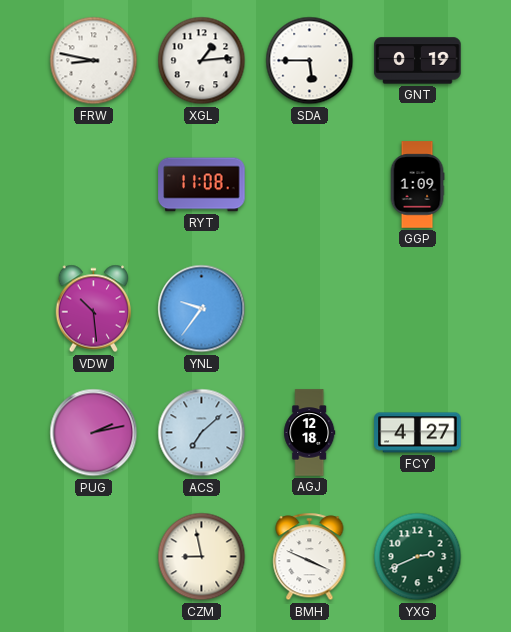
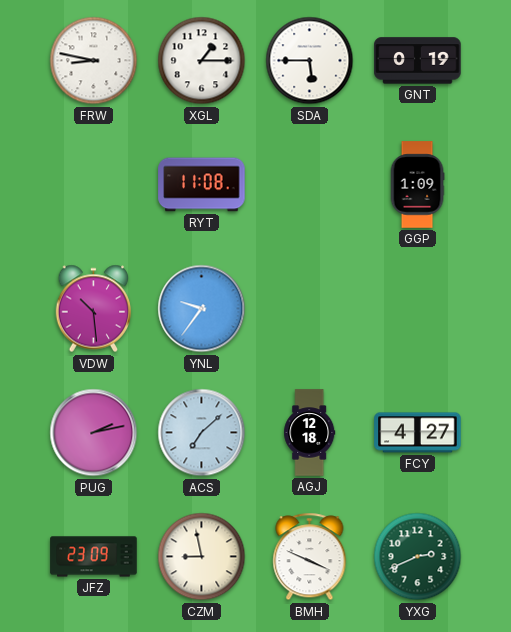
XGL: 1:14 -> 1:15
JFZ: none -> 23:09
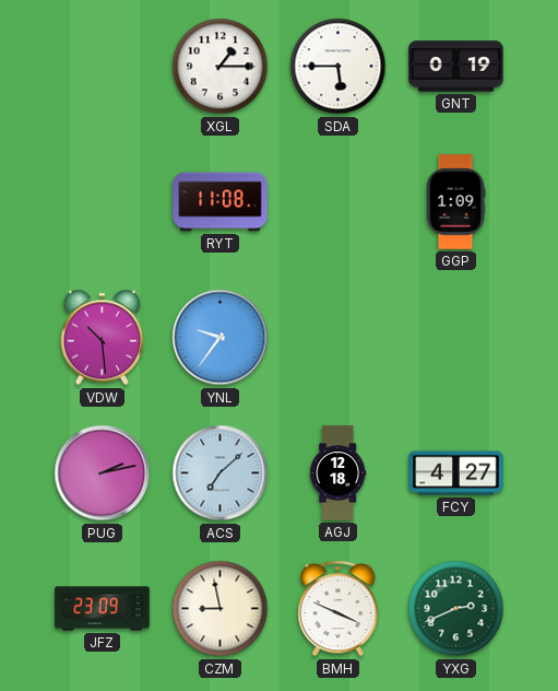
FRW: 8:47 -> none
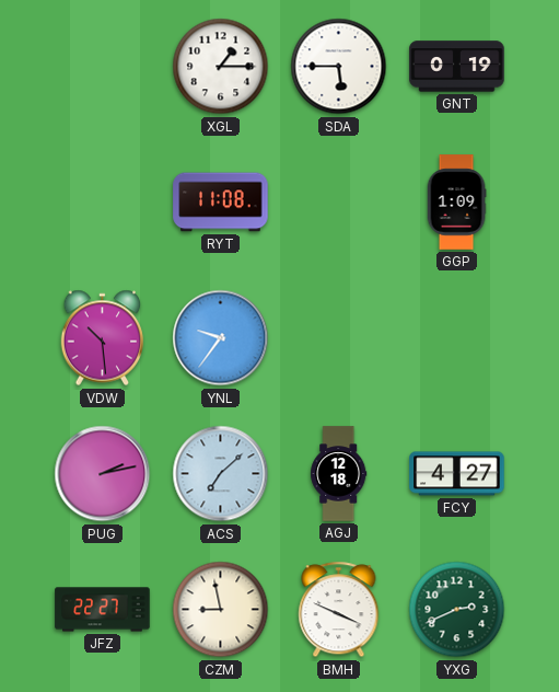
JFZ: 23:09 -> 22:27
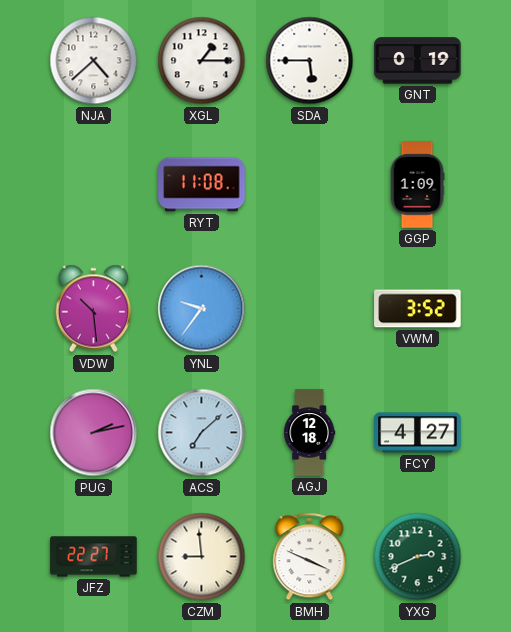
NJA: none -> 4:38
VWM: none -> 3:52
CZM: 8:58 -> 8:59
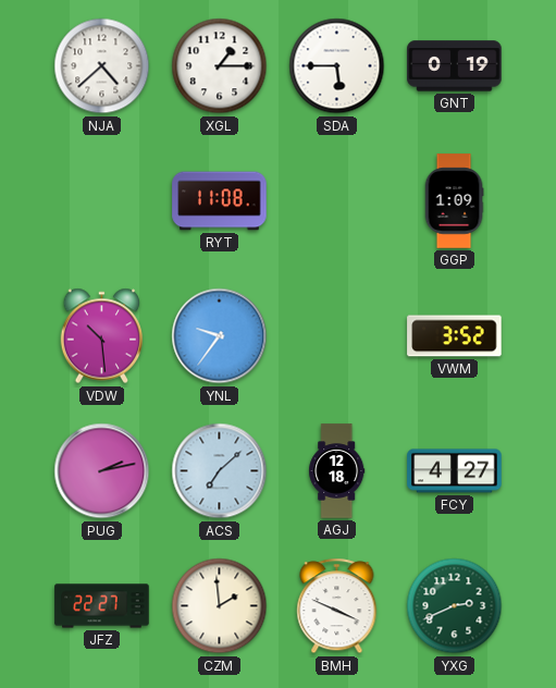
CZM: 8:59 -> 1:59
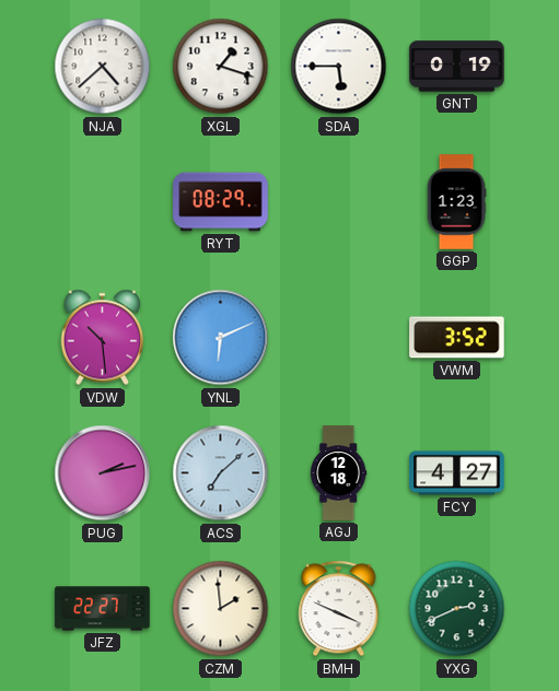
XGL: 1:15 -> 1:18
RYT: 11:08 -> 08:29
GGP: 1:09 -> 1:23
YNL: 9:36 -> 6:11
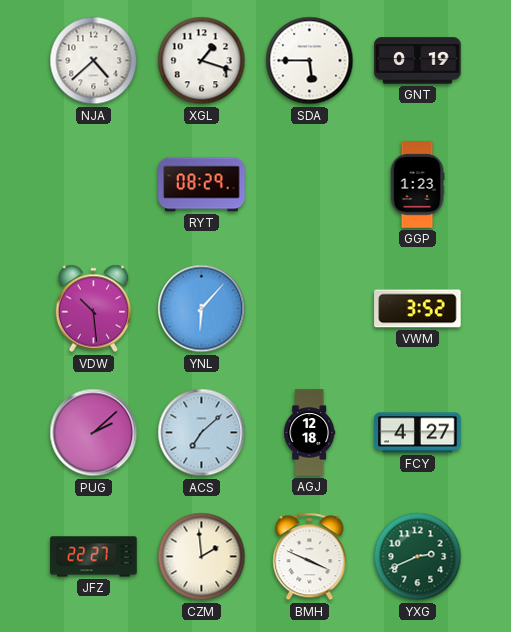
YNL: 6:11 -> 6:07
PUG: 2:13 -> 2:08
